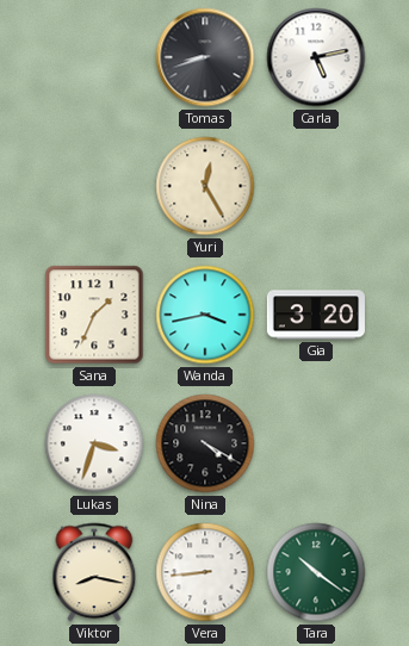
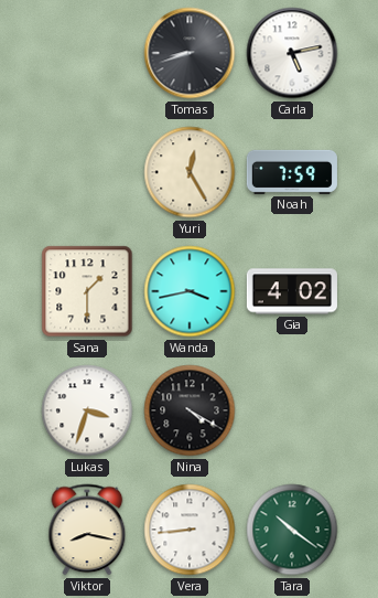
Noah: none -> 7:59
Sana: 1:34 -> 1:30
Gia: 3:20 -> 4:02
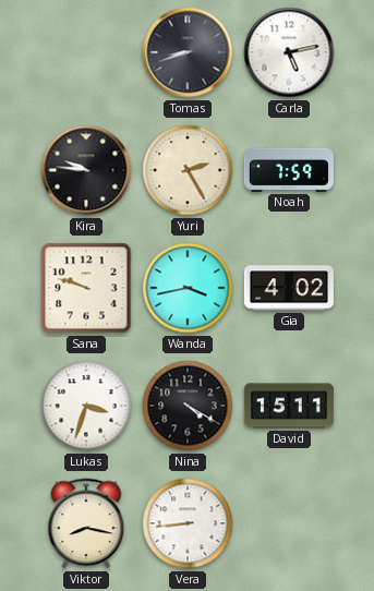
Kira: none -> 9:46
Yuri: 12:25 -> 2:25
Sana: 1:30 -> 9:48
David: none -> 15:11
Tara: 10:21 -> none
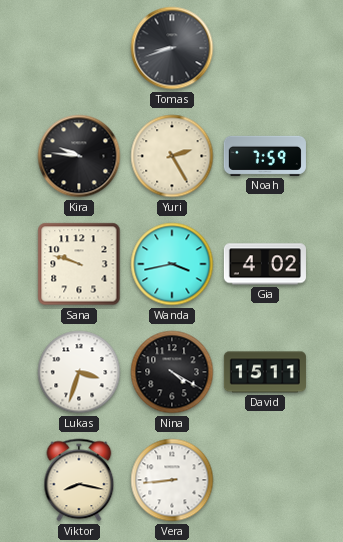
Carla: 5:13 -> none
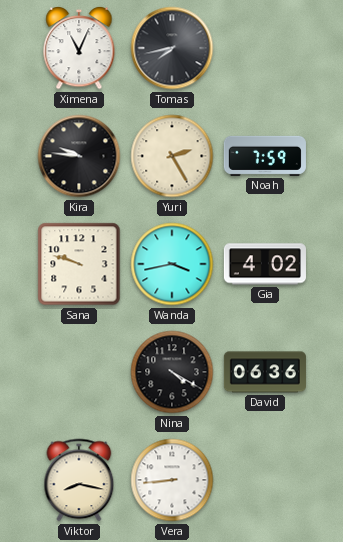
Ximena: none -> 11:04
Tomas: 8:42 -> 7:43
Lukas: 3:33 -> none
David: 15:11 -> 06:36
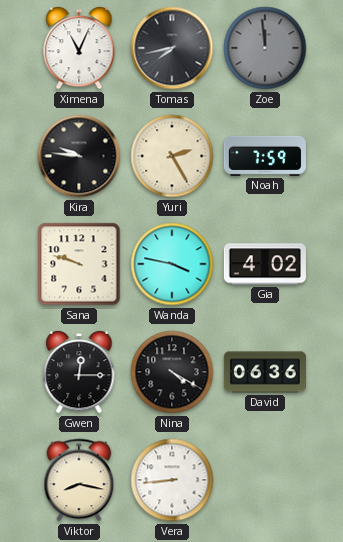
Zoe: none -> 11:59
Wanda: 3:43 -> 3:47
Gwen: none -> 12:15
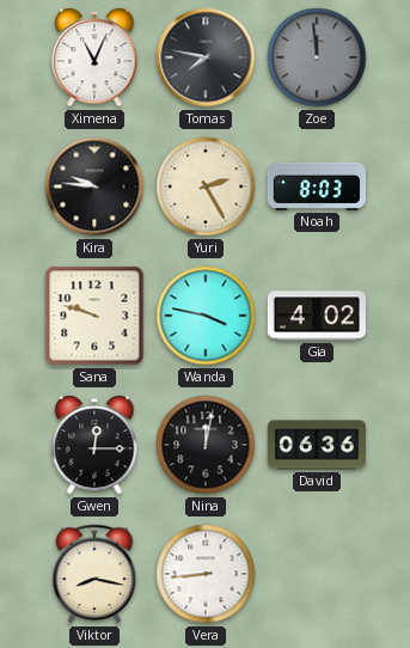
Tomas: 7:43 -> 7:47
Noah: 7:59 -> 8:03
Nina: 4:20 -> 12:02
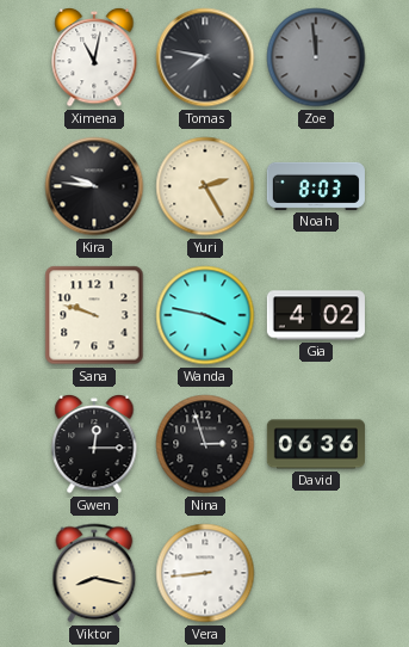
Ximena: 11:04 -> 11:02
Nina: 12:02 -> 2:57
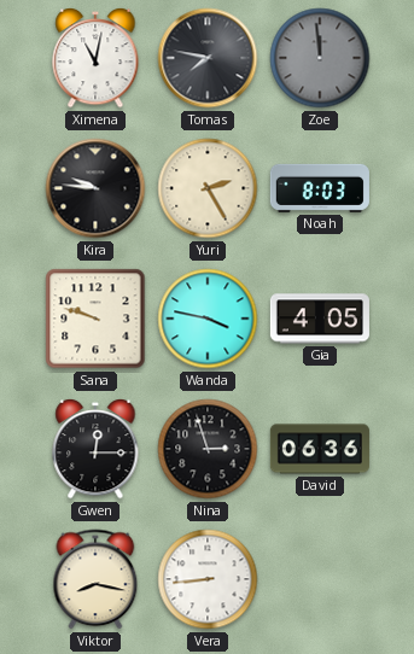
Gia: 4:02 -> 4:05
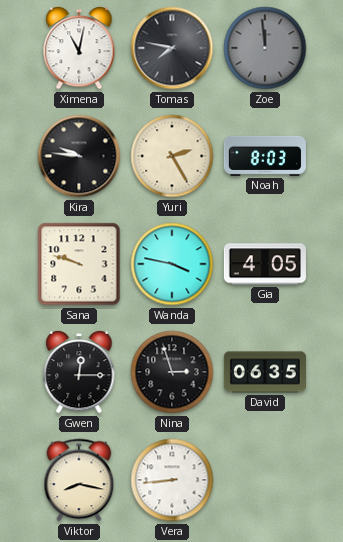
David: 06:36 -> 06:35
